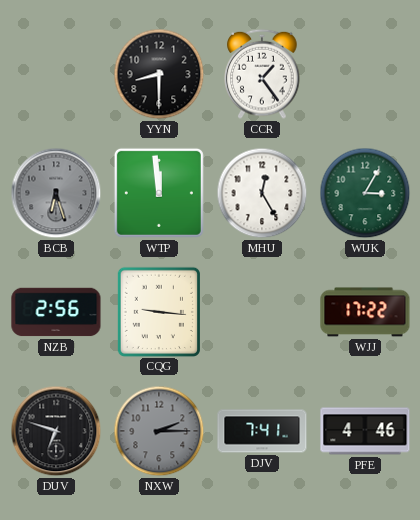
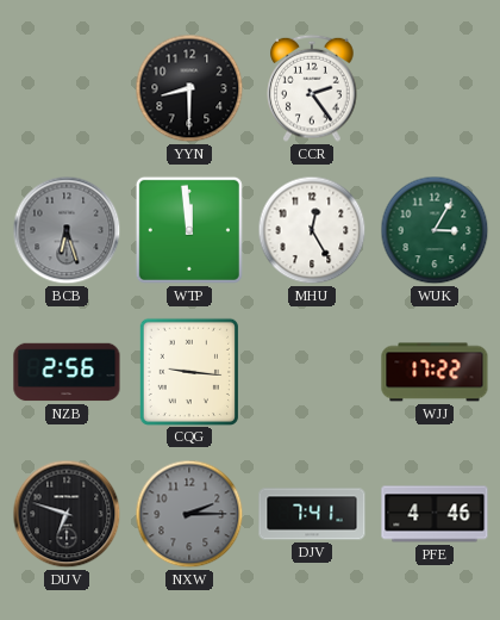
CCR: 1:24 -> 2:24
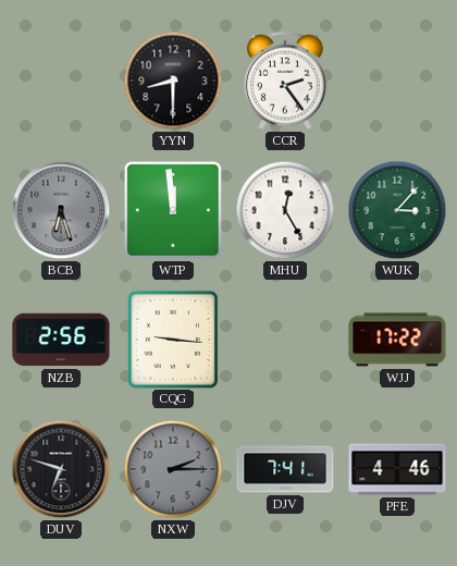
WUK: 3:05 -> 3:07
